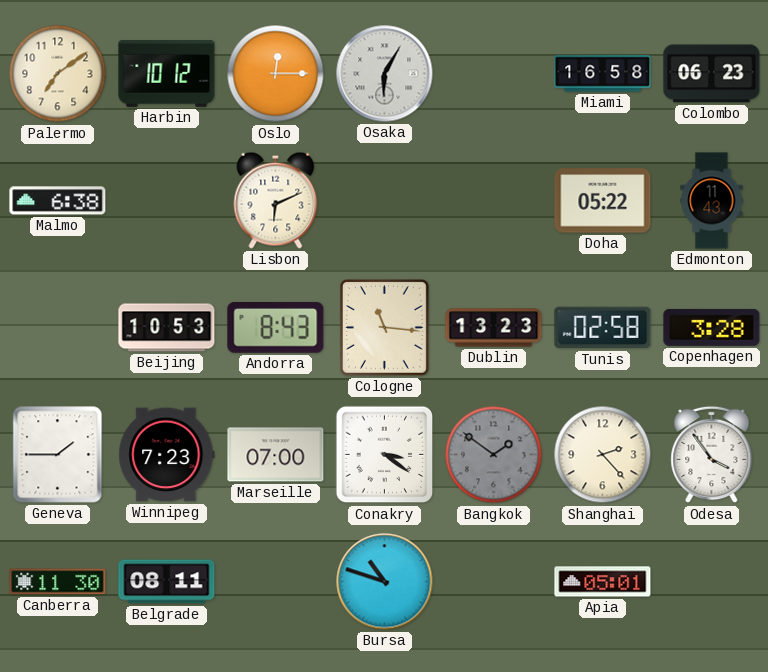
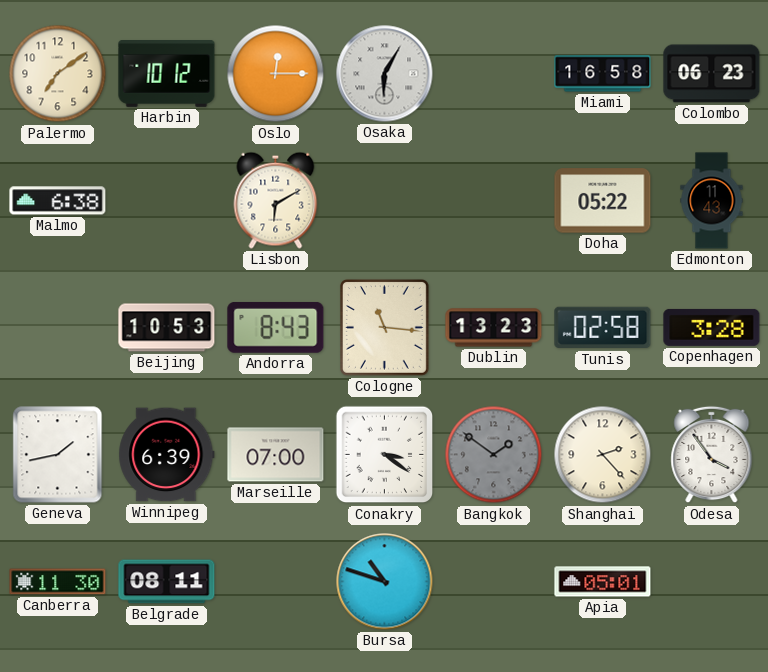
Lisbon: 6:11 -> 6:10
Geneva: 1:45 -> 1:43
Winnipeg: 7:23 -> 6:39
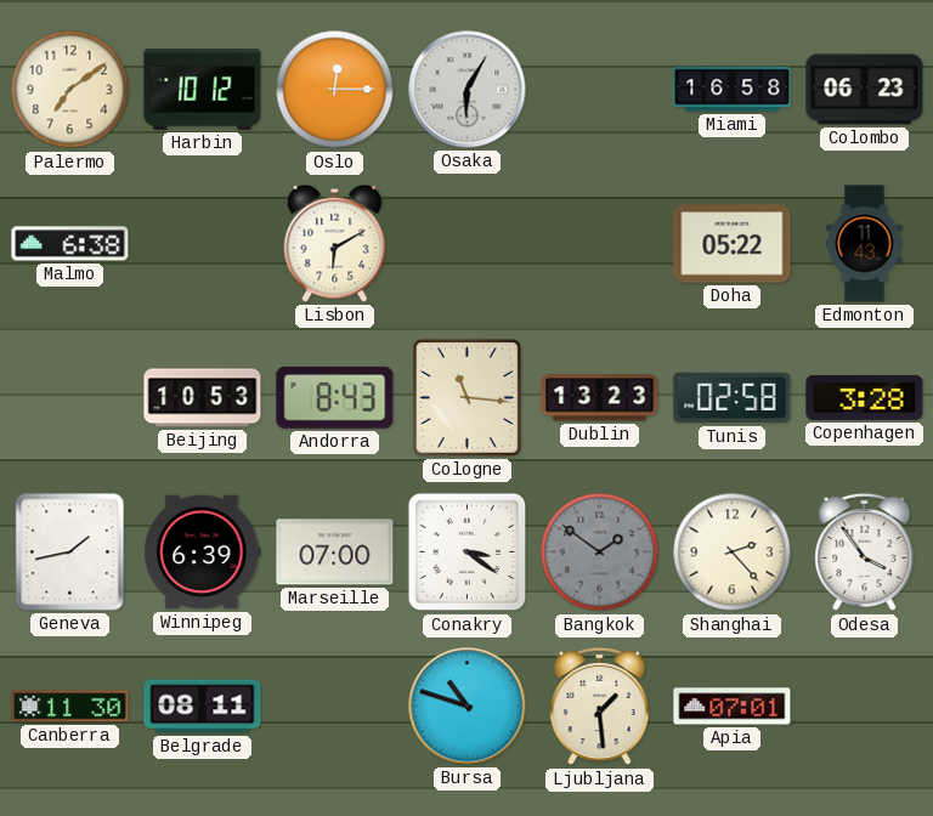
Ljubljana: none -> 1:29
Apia: 05:01 -> 07:01
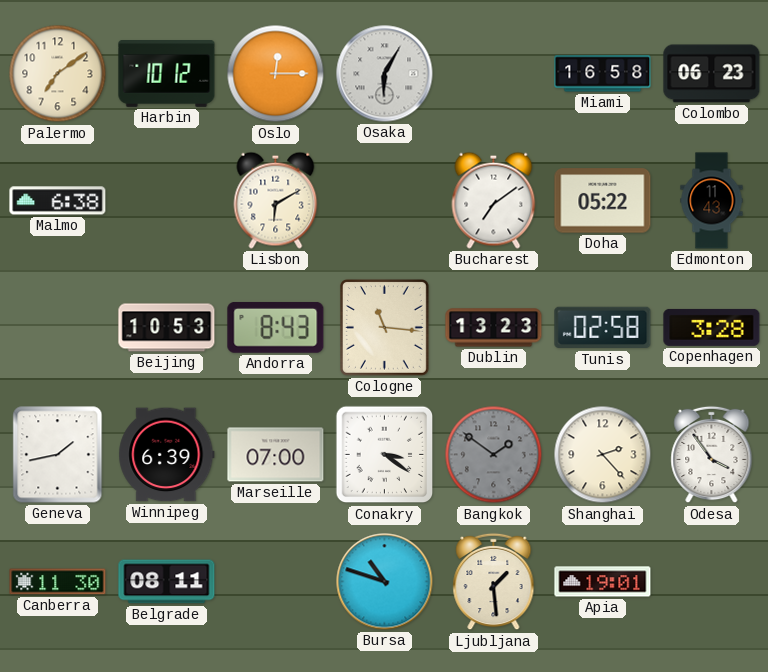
Bucharest: none -> 7:09
Apia: 07:01 -> 19:01
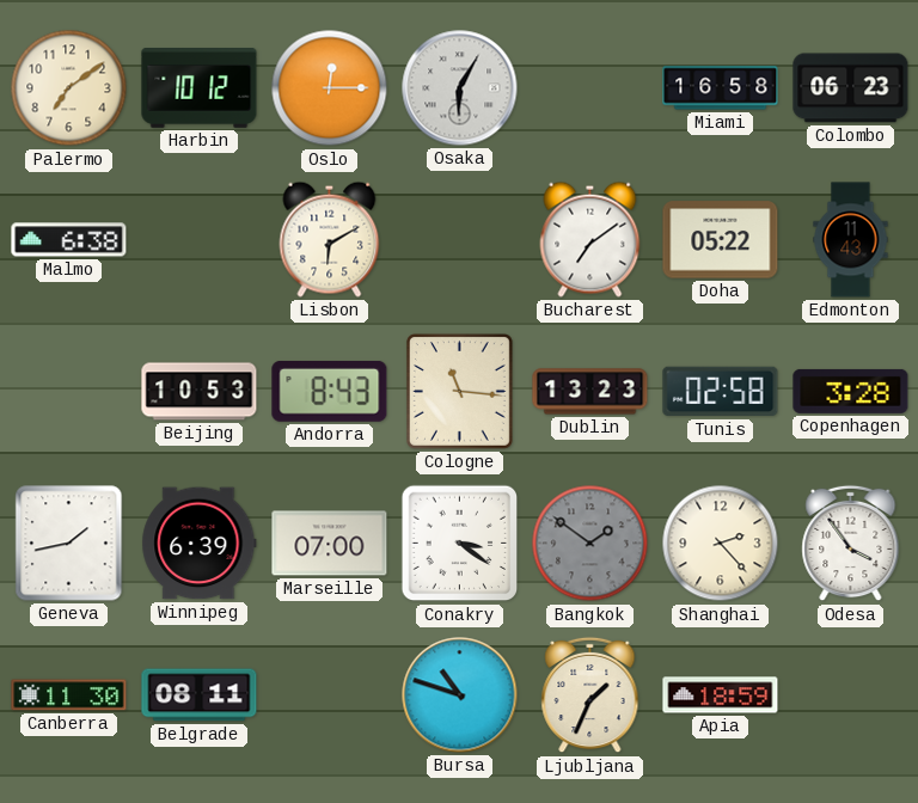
Ljubljana: 1:29 -> 1:34
Apia: 19:01 -> 18:59
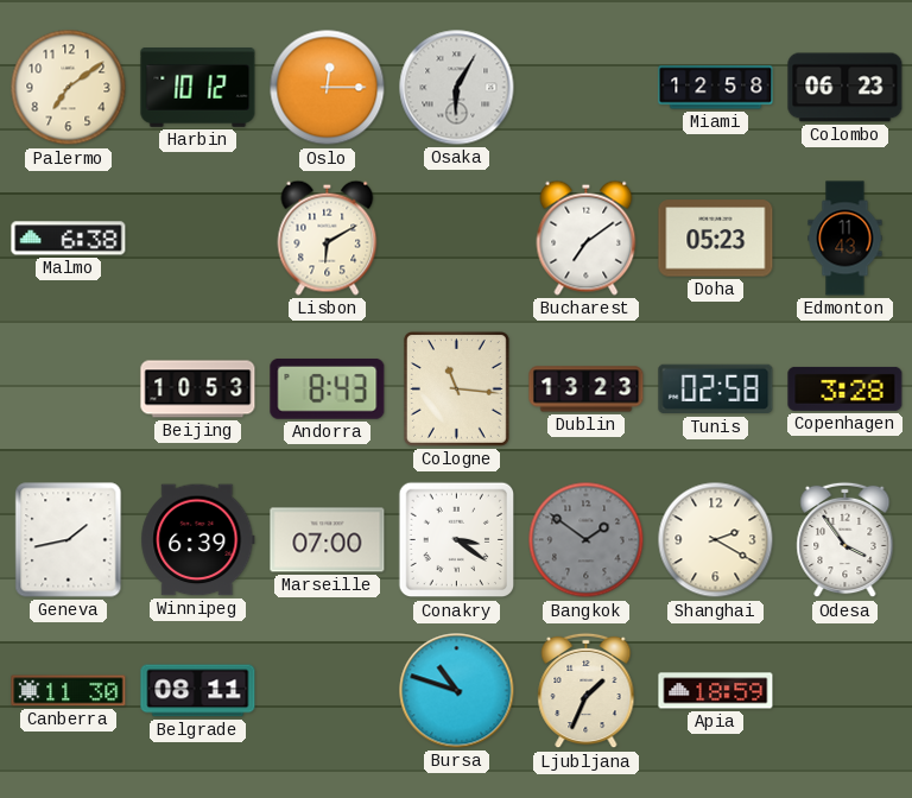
Miami: 16:58 -> 12:58
Doha: 05:22 -> 05:23
Shanghai: 2:23 -> 2:20
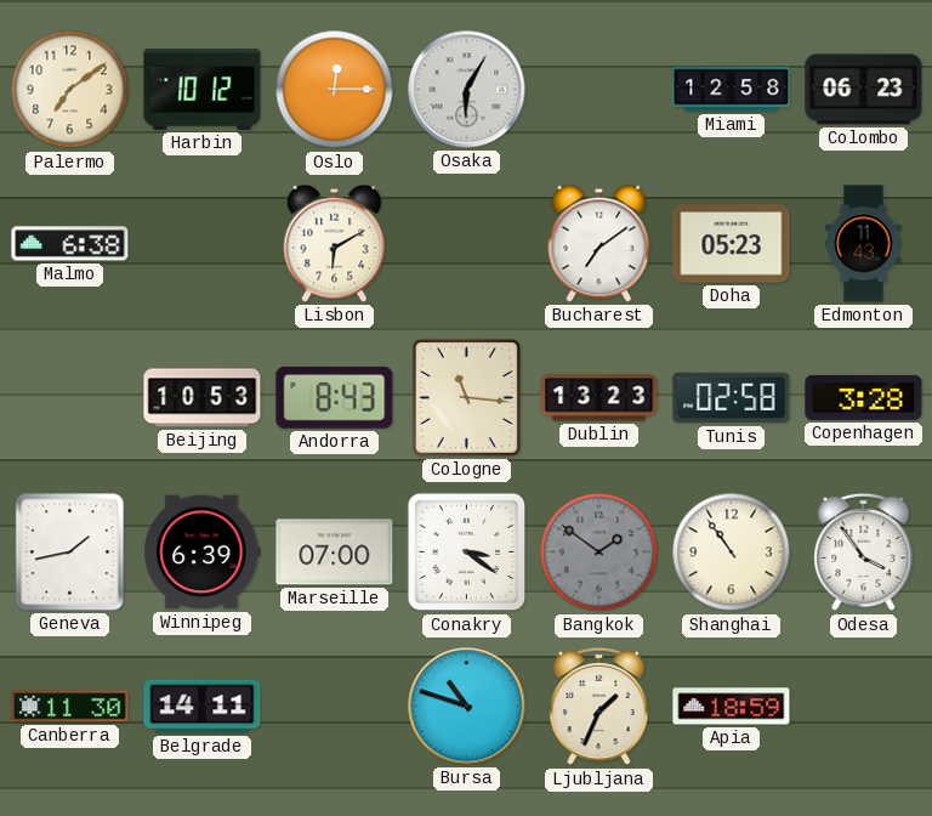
Shanghai: 2:20 -> 10:54
Belgrade: 08:11 -> 14:11
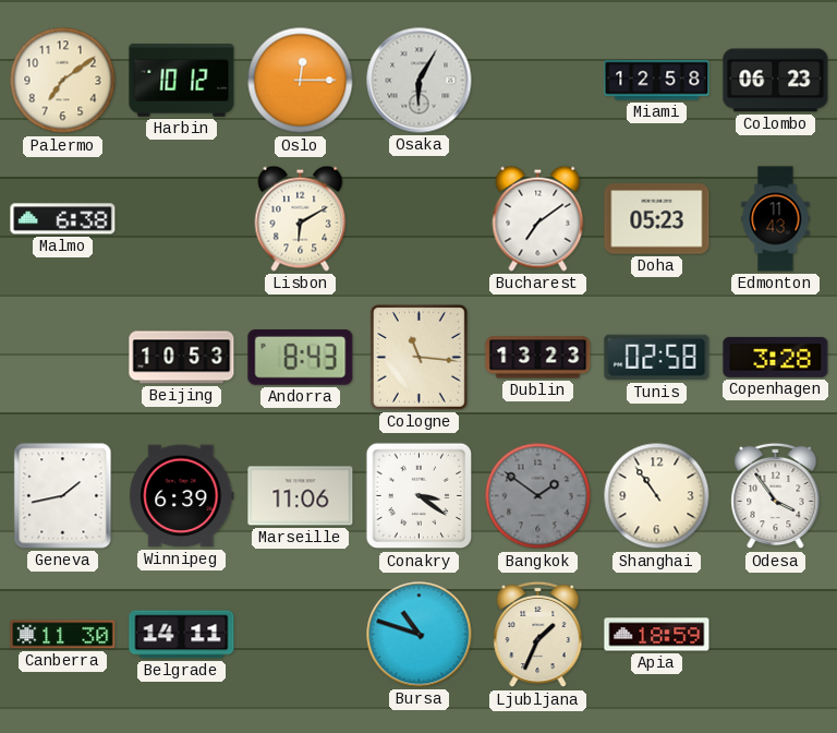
Marseille: 07:00 -> 11:06
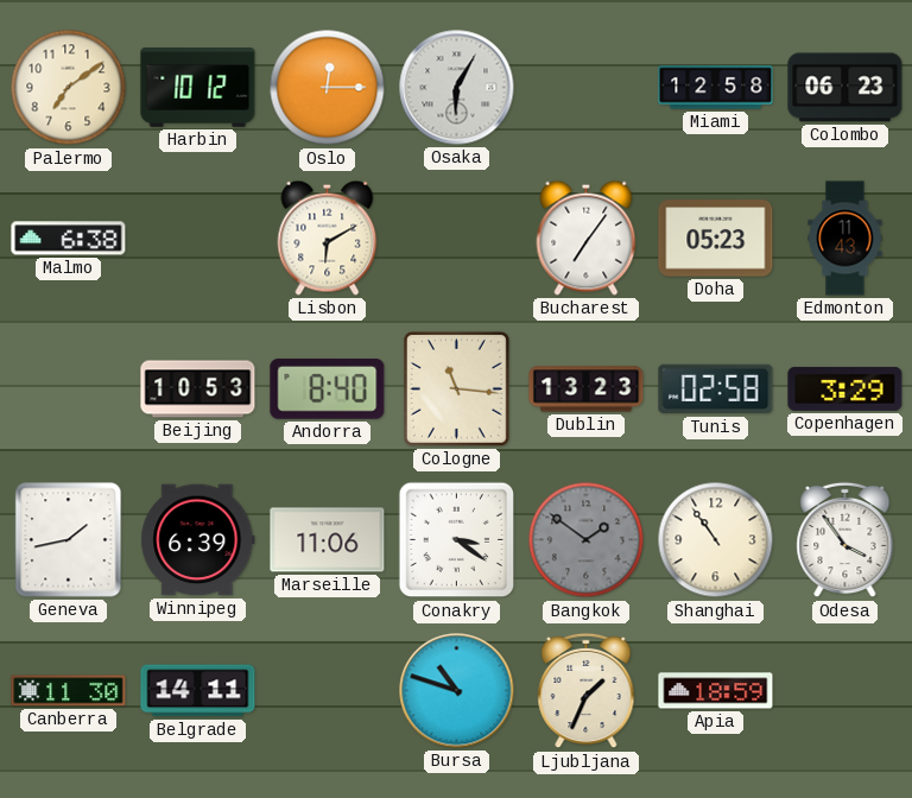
Bucharest: 7:09 -> 7:06
Andorra: 8:43 -> 8:40
Copenhagen: 3:28 -> 3:29
